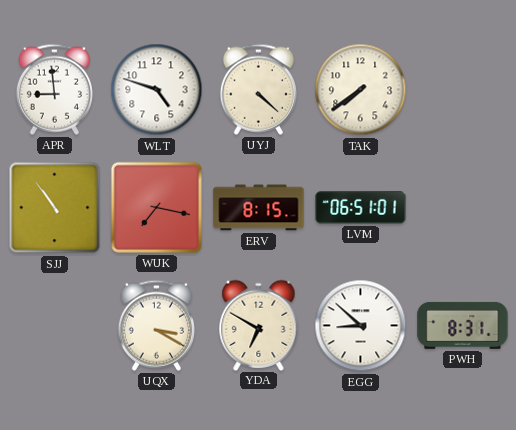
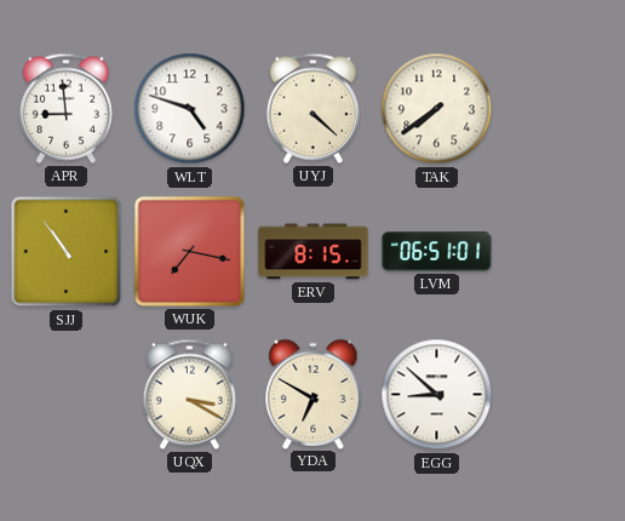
PWH: 8:31 -> none
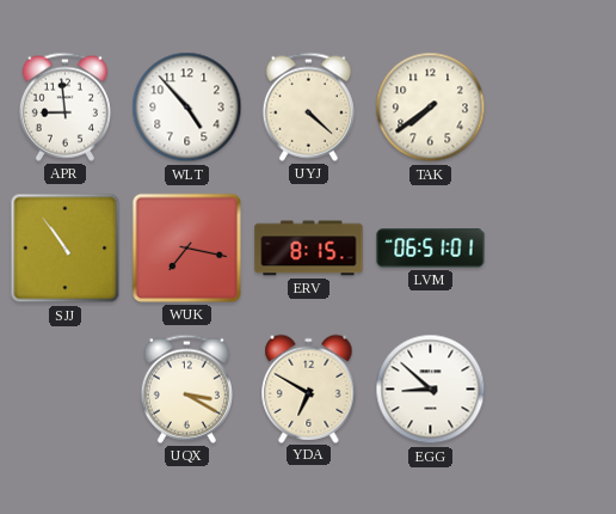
WLT: 4:48 -> 4:53
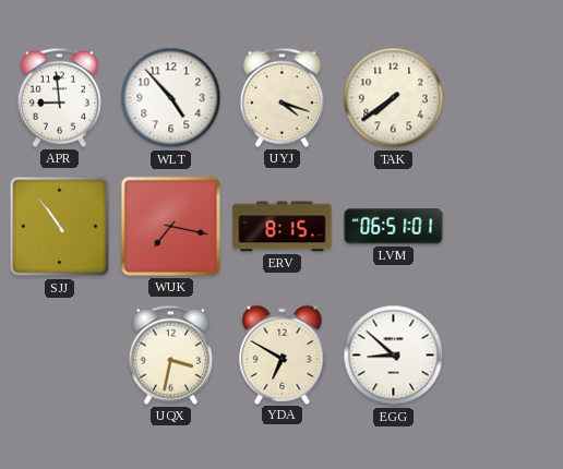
UYJ: 4:22 -> 4:18
UQX: 3:20 -> 3:32
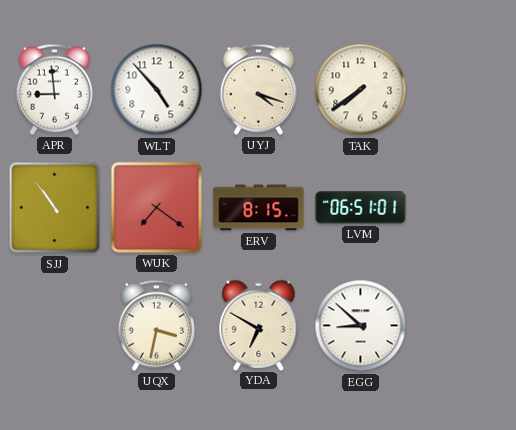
WUK: 7:17 -> 7:21
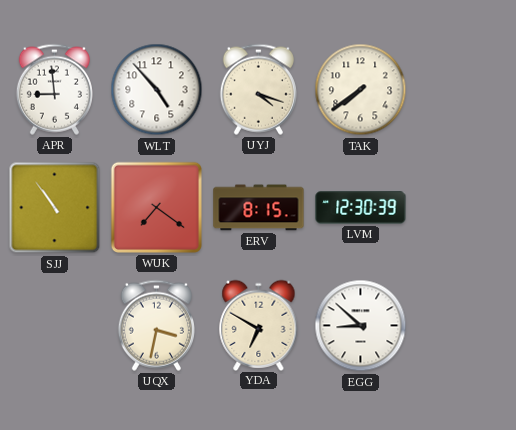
LVM: 06:51 -> 12:30
